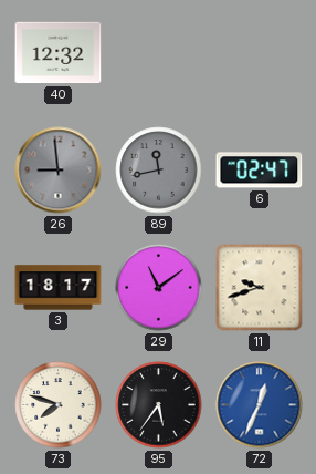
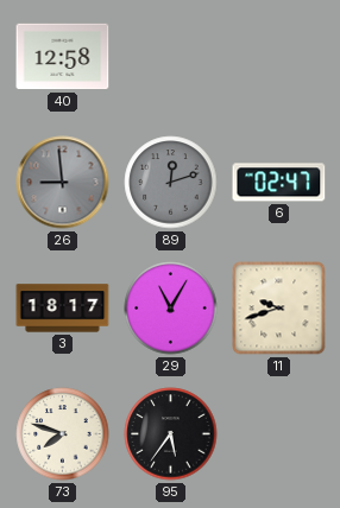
40: 12:32 -> 12:58
89: 11:43 -> 12:12
29: 11:09 -> 11:05
72: 12:34 -> none
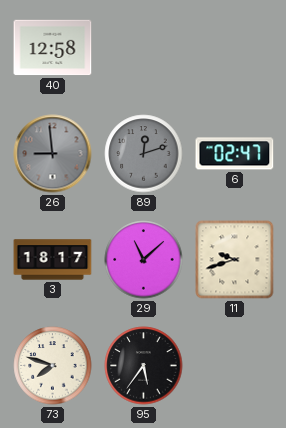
29: 11:05 -> 11:08
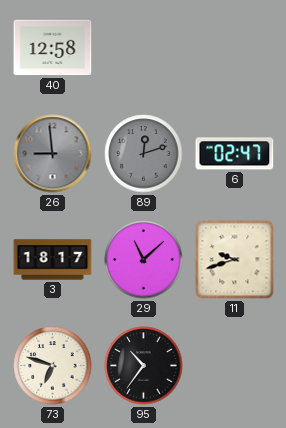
73: 7:48 -> 6:48
95: 5:36 -> 10:36
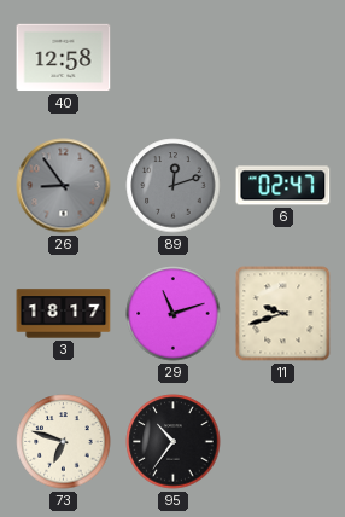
26: 8:59 -> 8:54
29: 11:08 -> 11:12
